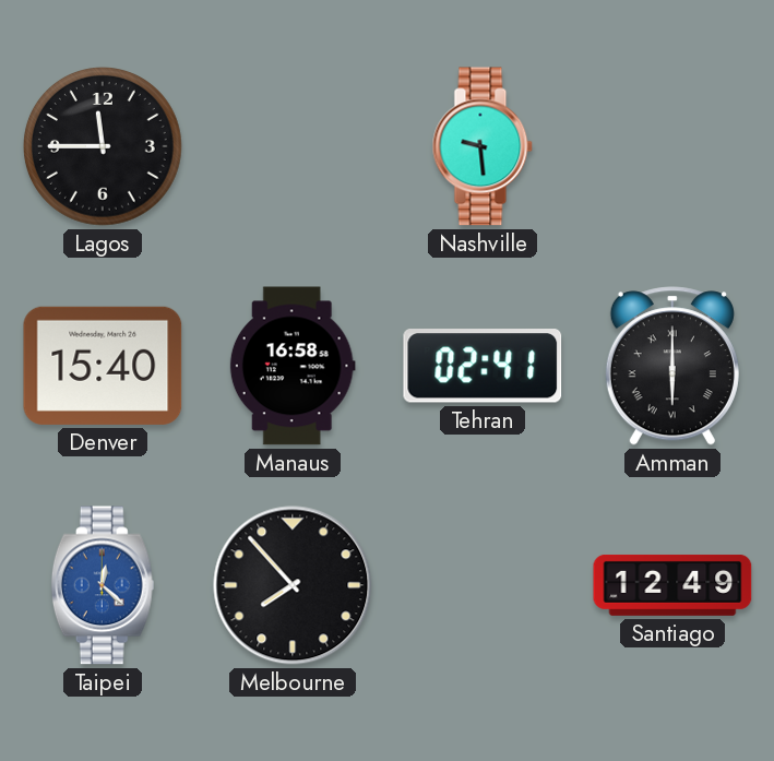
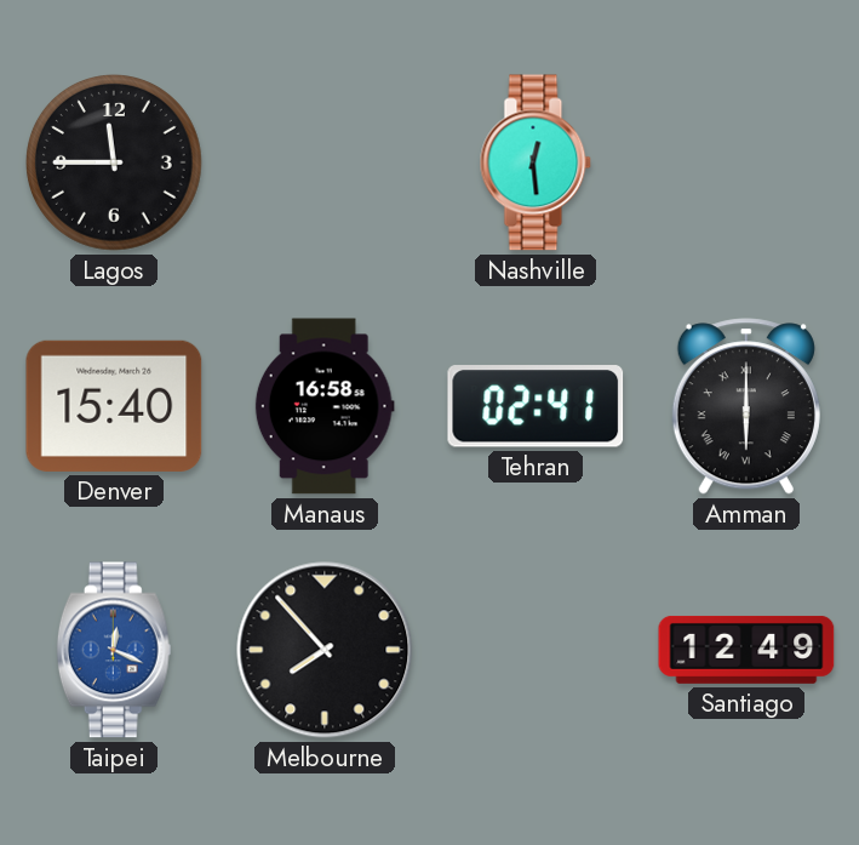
Nashville: 9:29 -> 12:29
Taipei: 12:22 -> 12:19
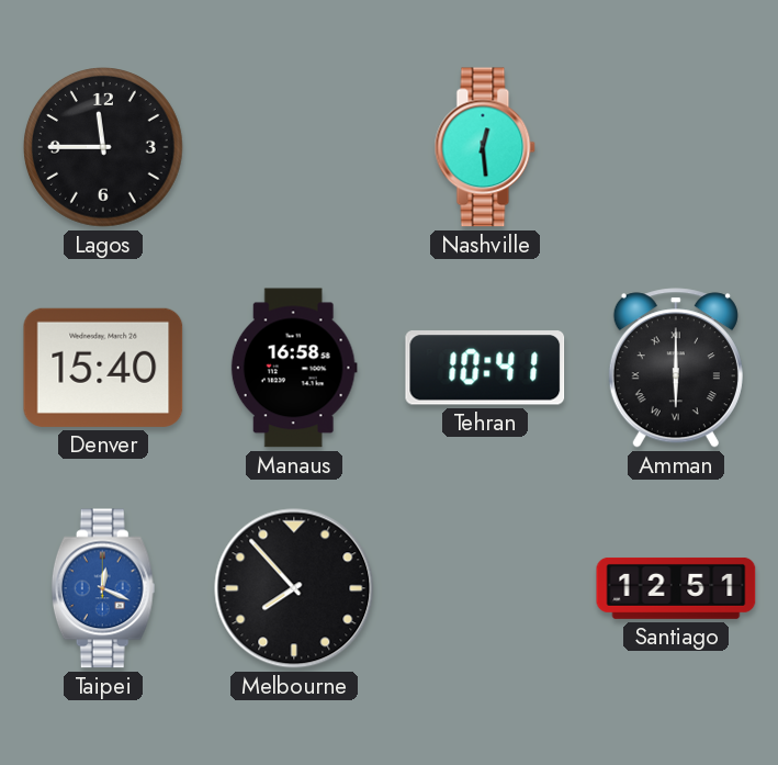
Tehran: 02:41 -> 10:41
Santiago: 12:49 -> 12:51
